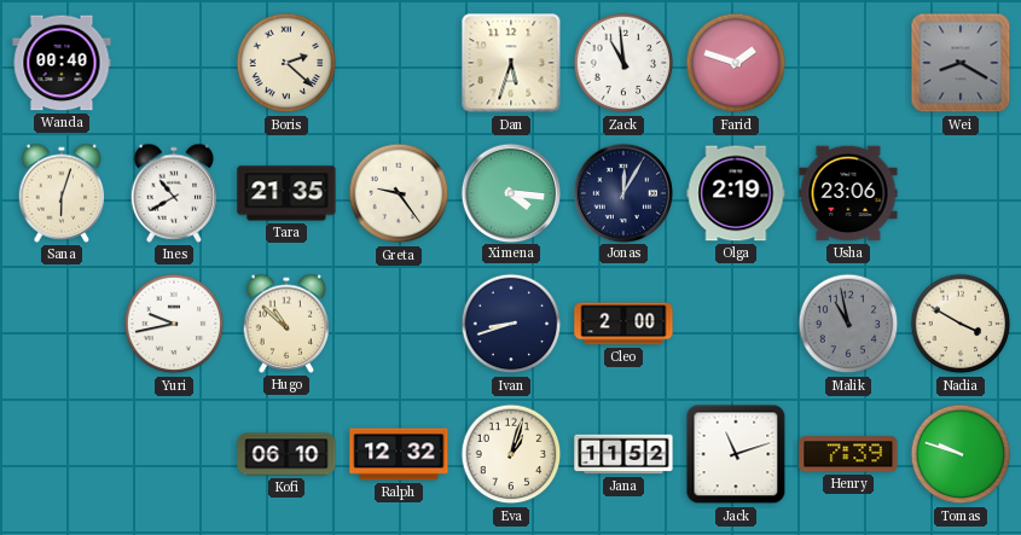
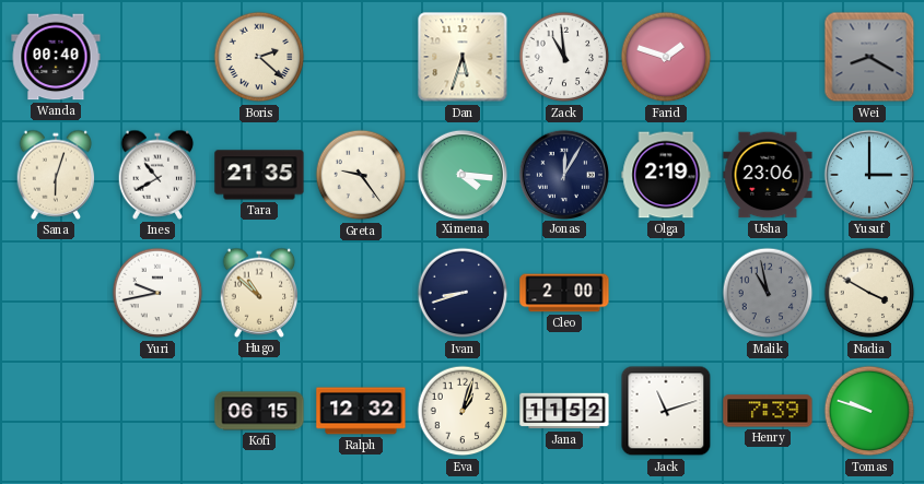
Yusuf: none -> 3:00
Kofi: 06:10 -> 06:15
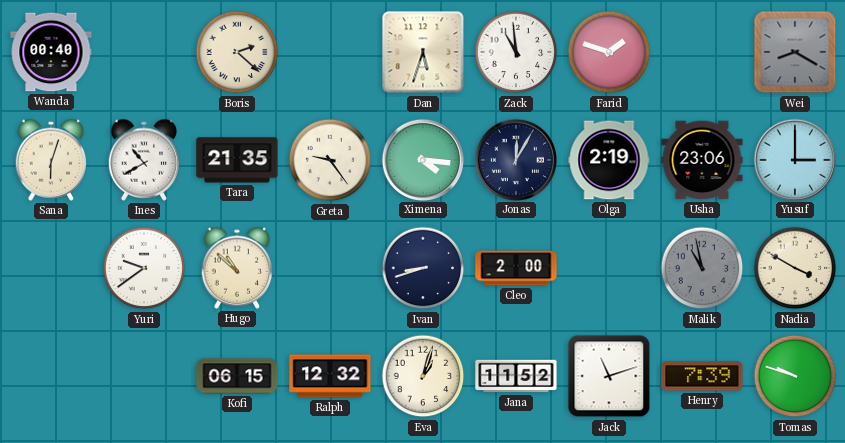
Yuri: 9:43 -> 9:39
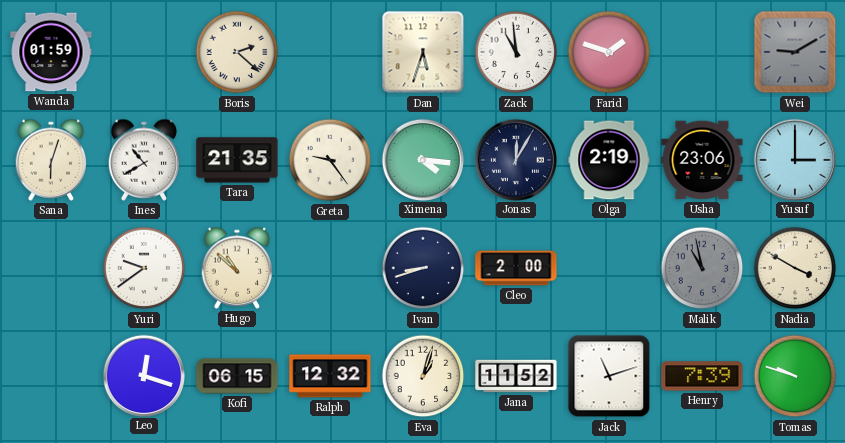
Wanda: 00:40 -> 01:59
Wei: 8:20 -> 9:10
Leo: none -> 12:18
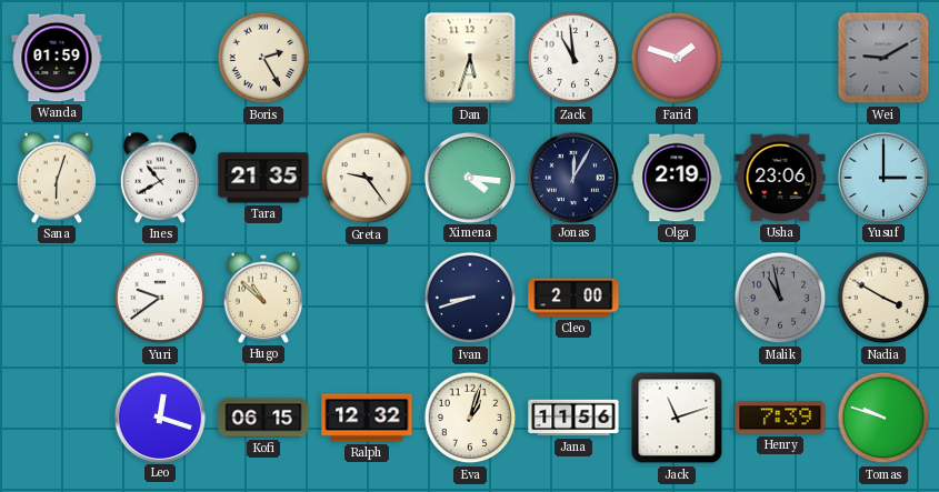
Boris: 2:22 -> 2:25
Jana: 11:52 -> 11:56
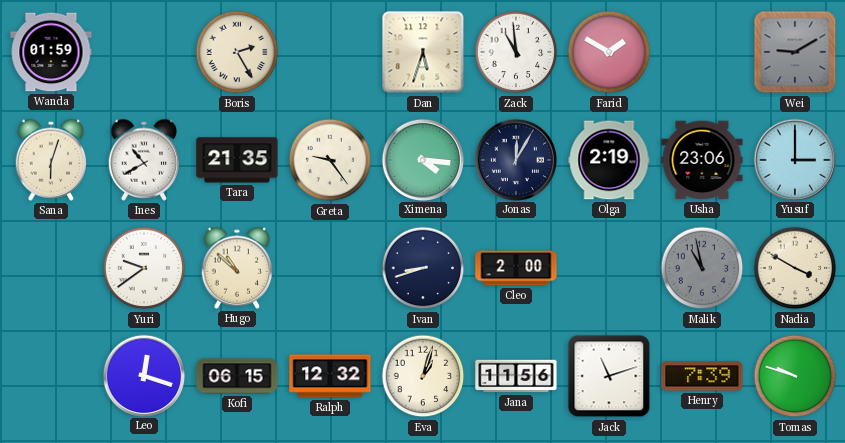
Farid: 1:48 -> 1:50
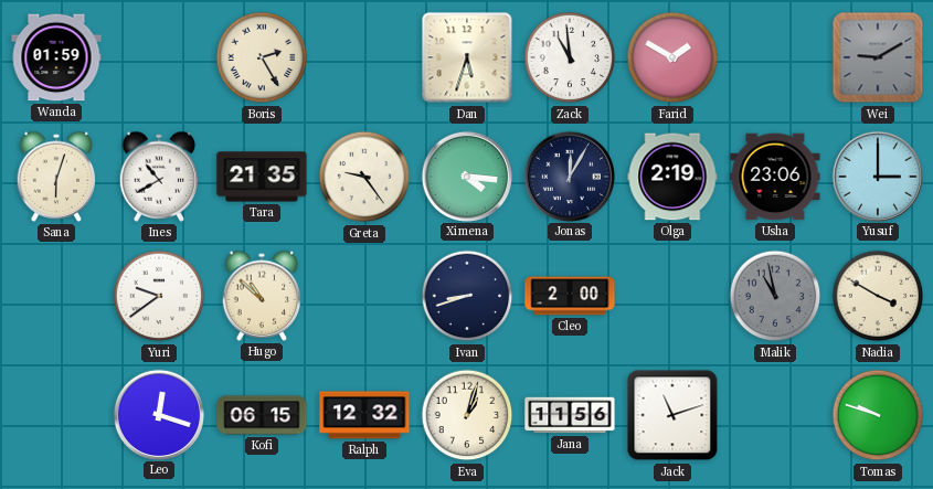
Henry: 7:39 -> none
